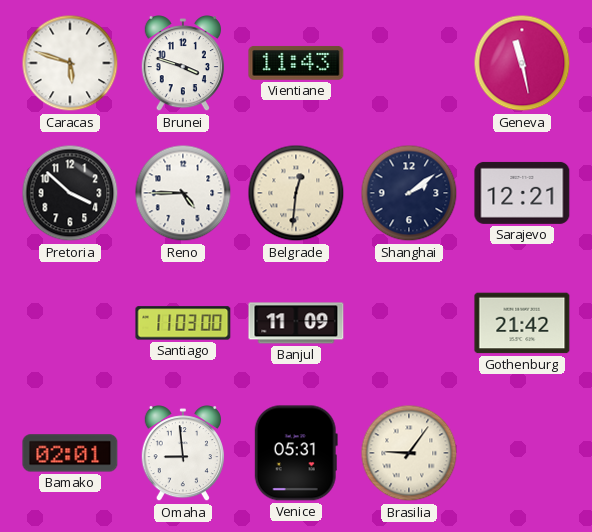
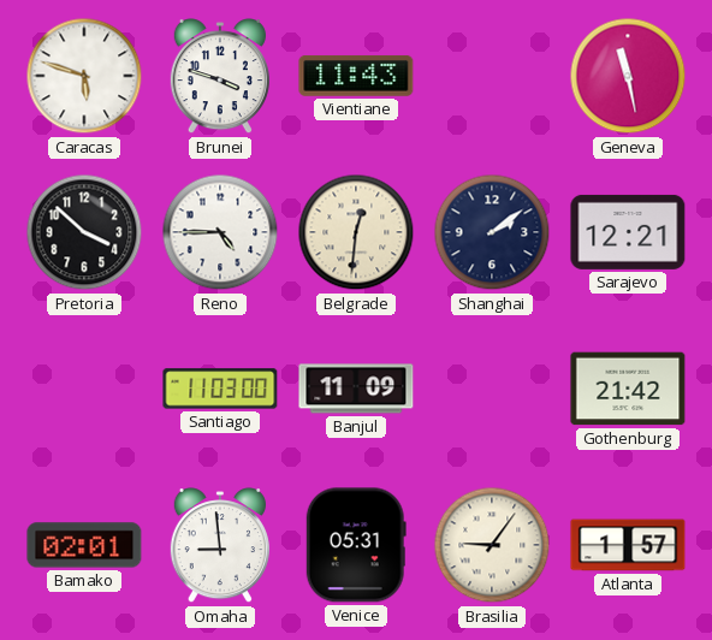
Atlanta: none -> 1:57
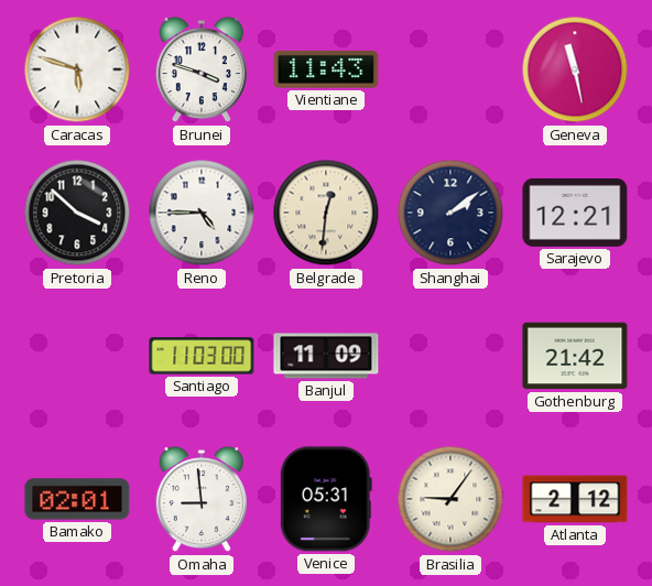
Atlanta: 1:57 -> 2:12
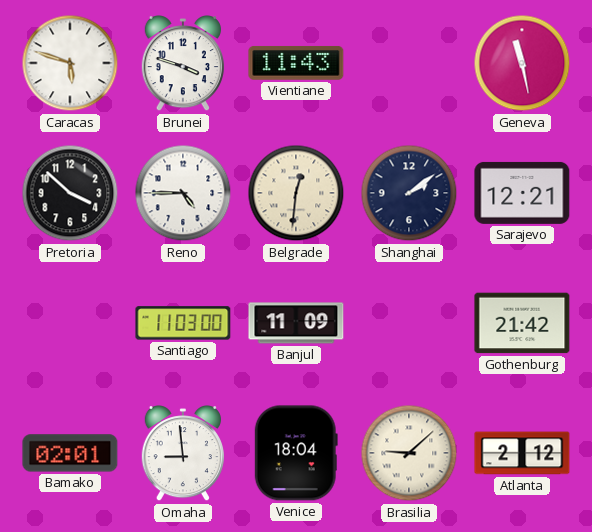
Venice: 05:31 -> 18:04
Brasilia: 9:06 -> 9:08
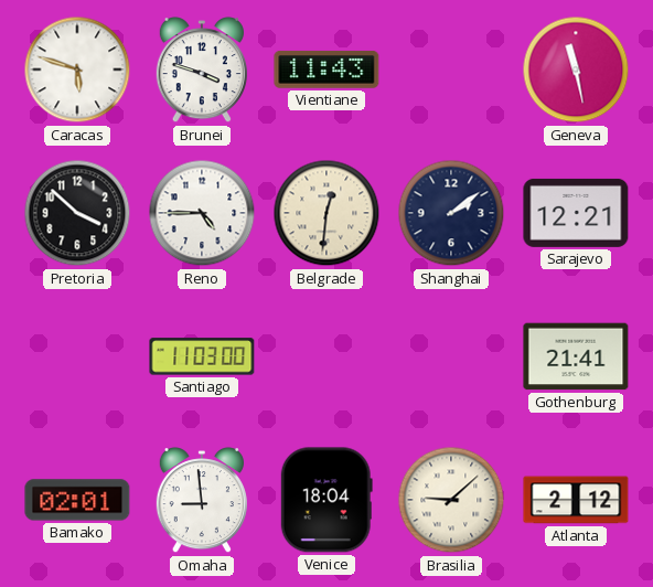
Banjul: 11:09 -> none
Gothenburg: 21:42 -> 21:41
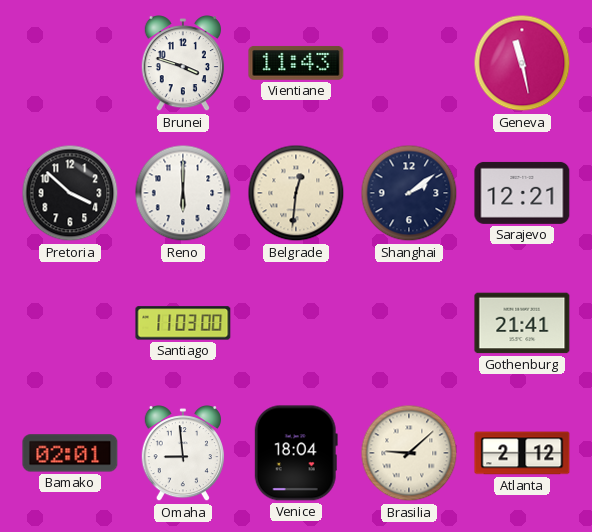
Caracas: 5:48 -> none
Reno: 4:45 -> 6:00
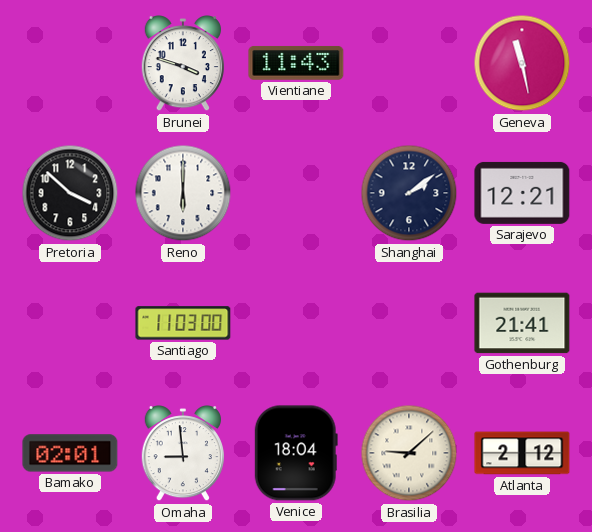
Belgrade: 12:31 -> none
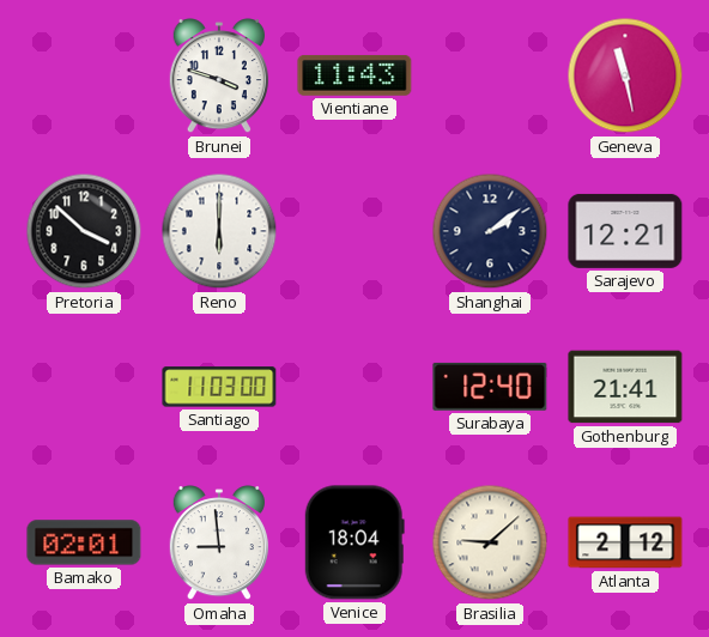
Surabaya: none -> 12:40
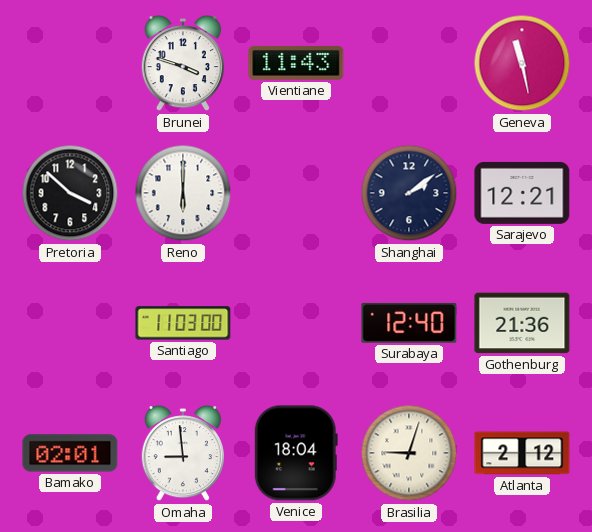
Gothenburg: 21:41 -> 21:36
Brasilia: 9:08 -> 9:03
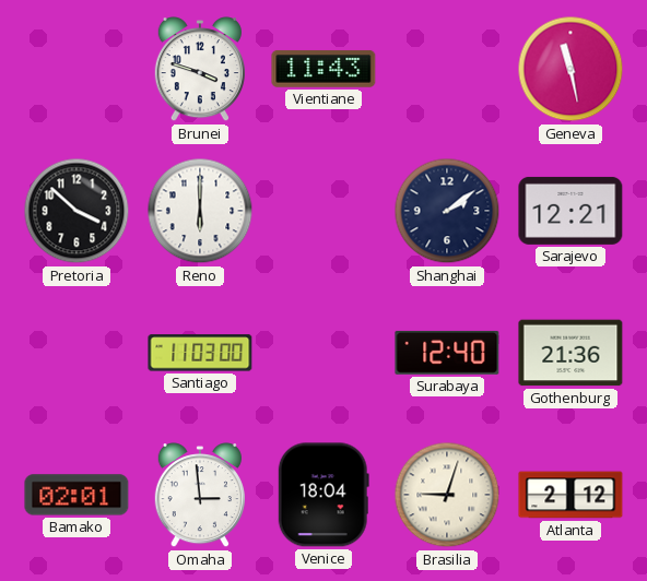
Omaha: 8:59 -> 2:59
